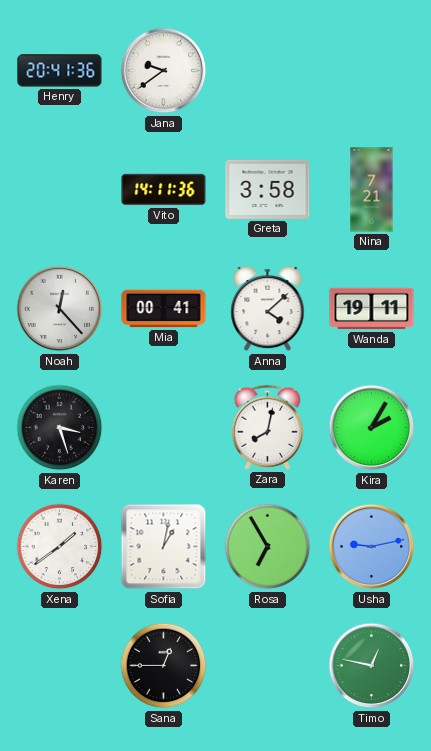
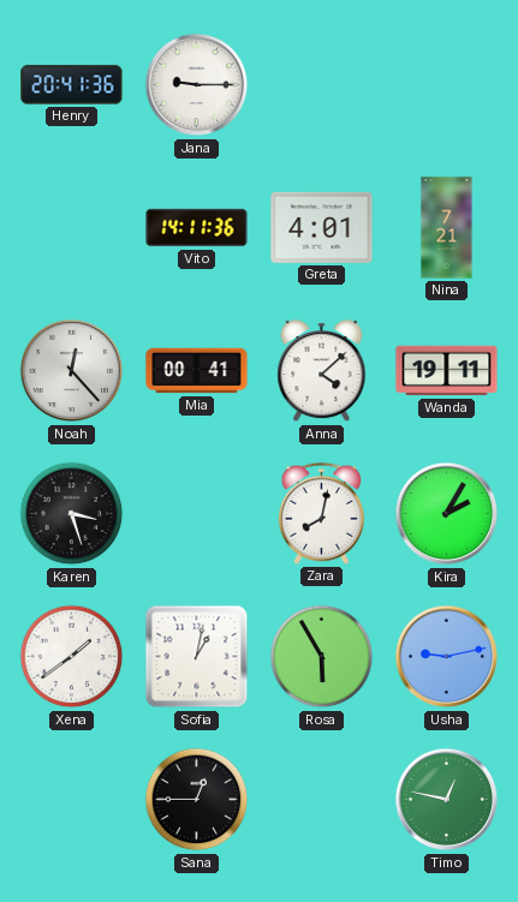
Jana: 9:39 -> 9:15
Greta: 3:58 -> 4:01
Rosa: 6:55 -> 5:55
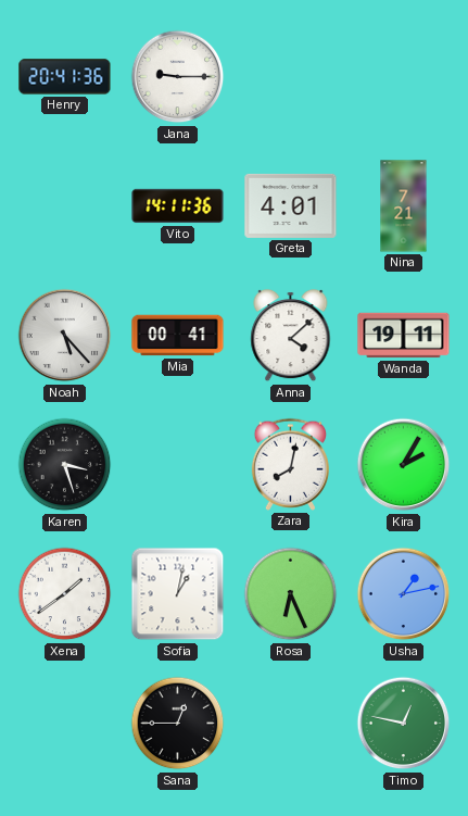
Noah: 12:23 -> 5:23
Rosa: 5:55 -> 6:26
Usha: 9:13 -> 1:13
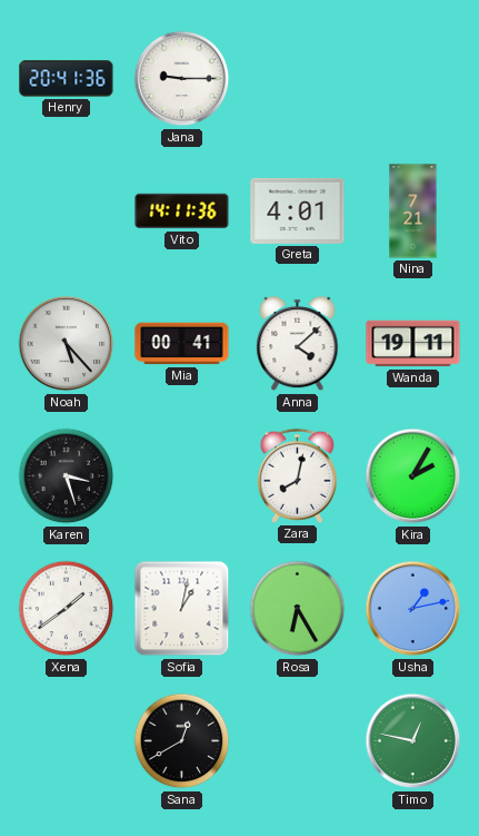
Rosa: 6:26 -> 6:25
Sana: 12:45 -> 12:40
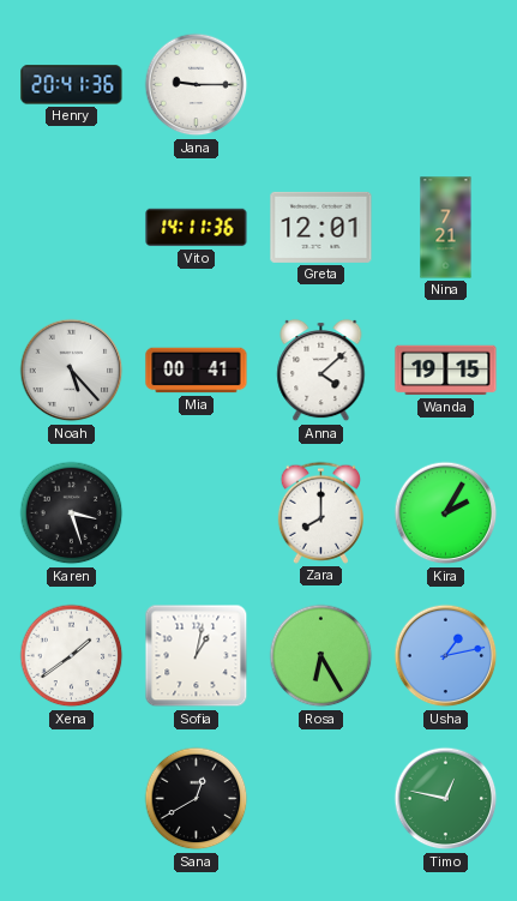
Greta: 4:01 -> 12:01
Wanda: 19:11 -> 19:15
Zara: 8:02 -> 8:00
